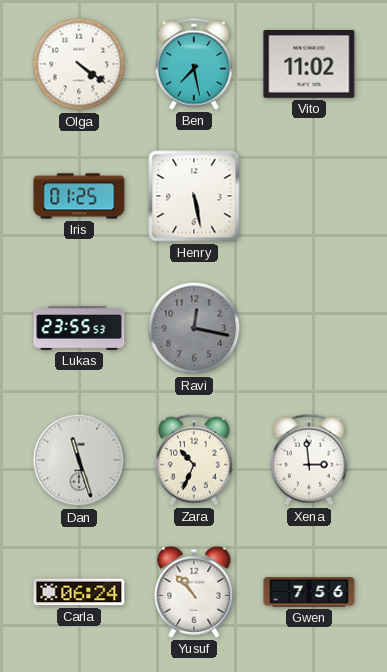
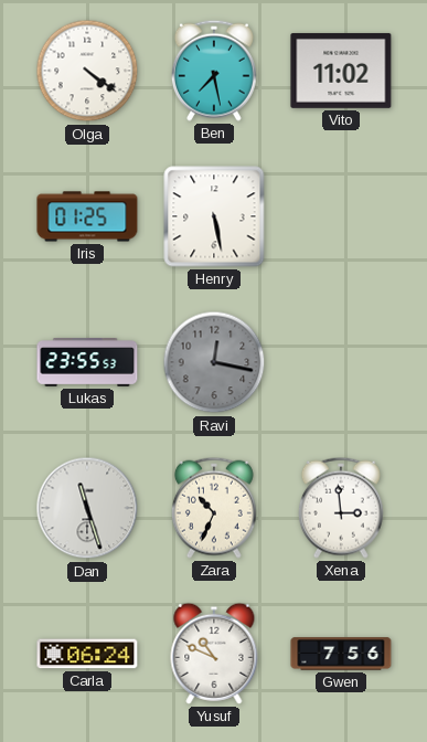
Yusuf: 10:53 -> 10:49
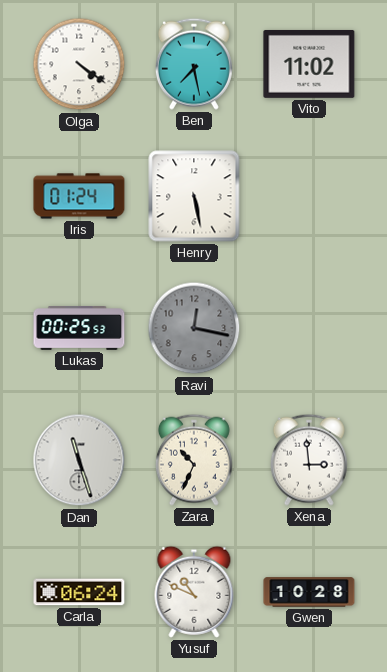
Iris: 01:25 -> 01:24
Lukas: 23:55 -> 00:25
Gwen: 7:56 -> 10:28
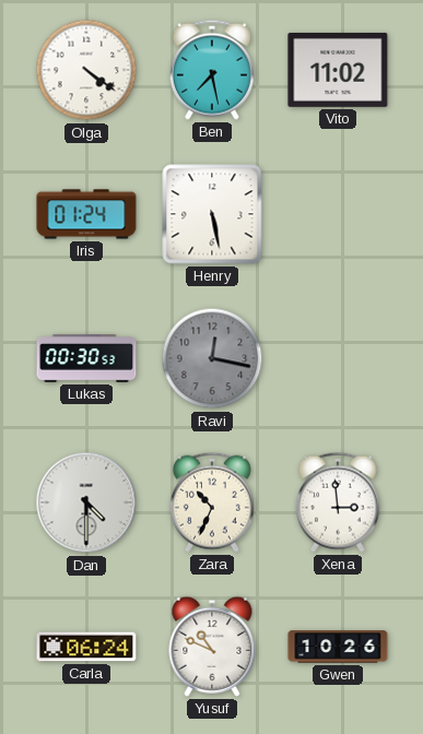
Lukas: 00:25 -> 00:30
Dan: 11:27 -> 4:30
Gwen: 10:28 -> 10:26
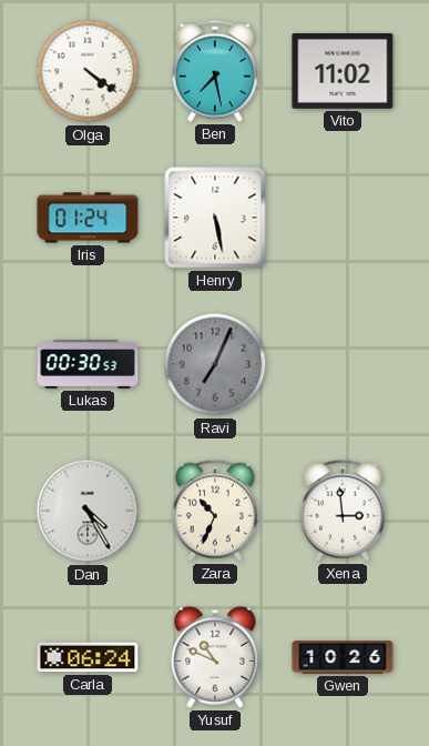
Ravi: 12:17 -> 7:04
Dan: 4:30 -> 4:25
